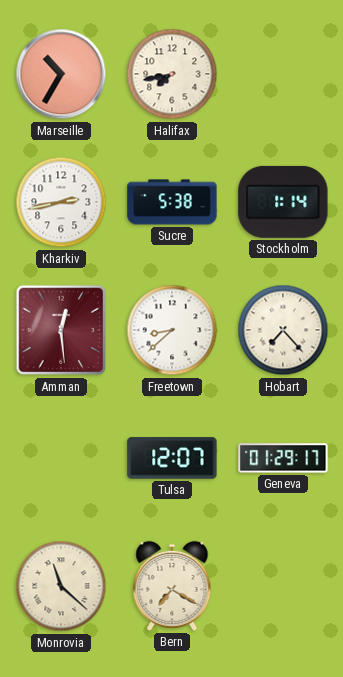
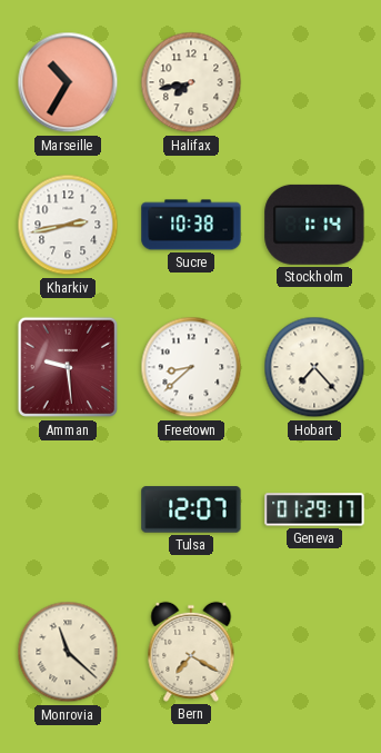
Sucre: 5:38 -> 10:38
Amman: 12:29 -> 9:29
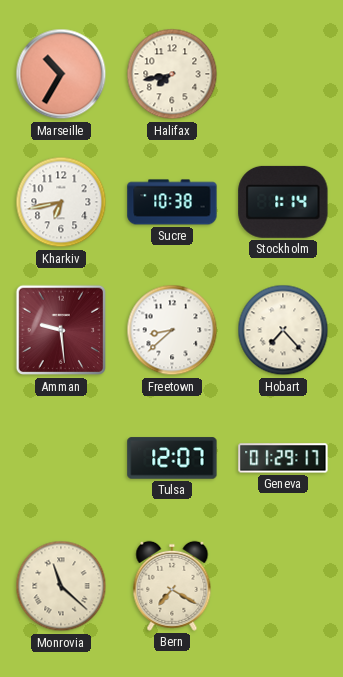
Kharkiv: 2:43 -> 6:43
